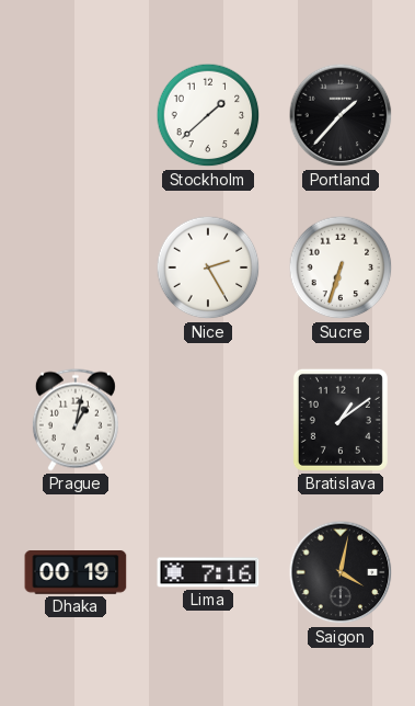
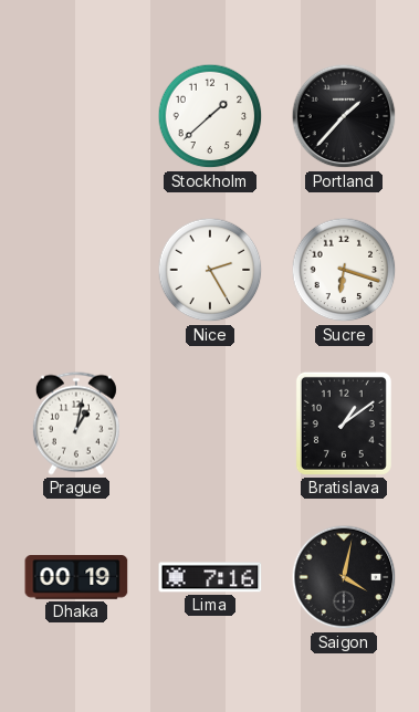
Sucre: 6:33 -> 6:18
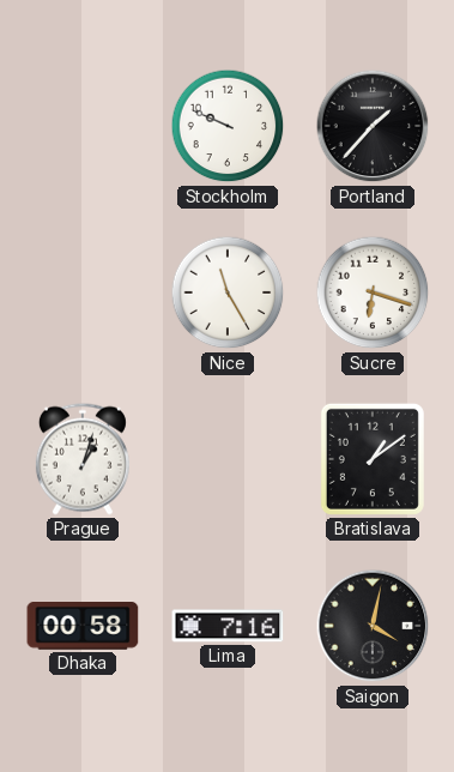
Stockholm: 1:38 -> 9:49
Nice: 2:25 -> 11:25
Prague: 1:02 -> 1:03
Dhaka: 00:19 -> 00:58
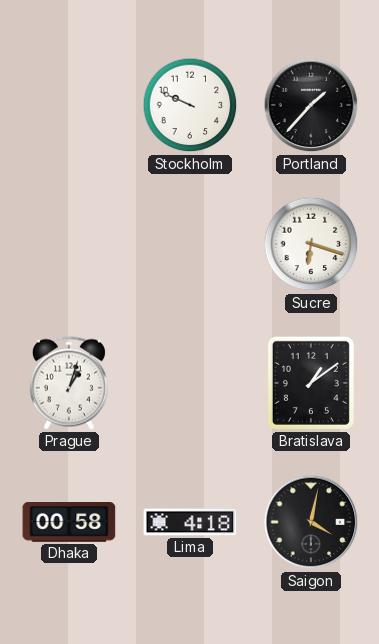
Nice: 11:25 -> none
Lima: 7:16 -> 4:18
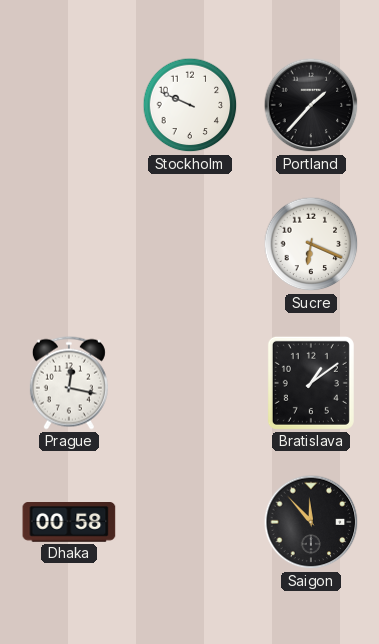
Sucre: 6:18 -> 6:19
Prague: 1:03 -> 12:17
Lima: 4:18 -> none
Saigon: 4:02 -> 11:53
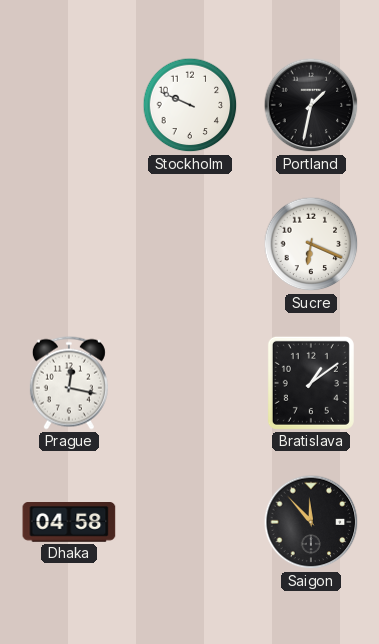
Portland: 1:37 -> 1:32
Dhaka: 00:58 -> 04:58
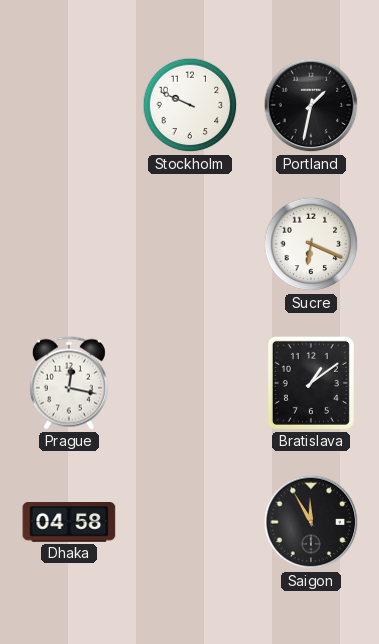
Saigon: 11:53 -> 11:55
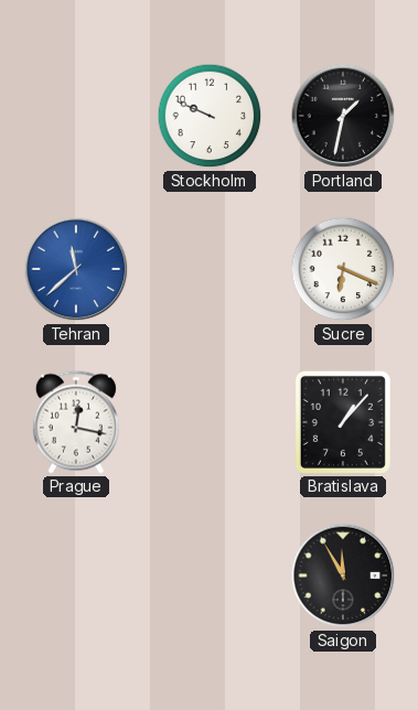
Tehran: none -> 11:38
Bratislava: 1:09 -> 1:07
Dhaka: 04:58 -> none
